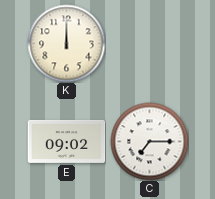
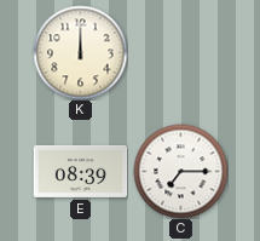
E: 09:02 -> 08:39
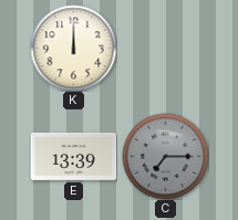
E: 08:39 -> 13:39
C dial: white -> grey
